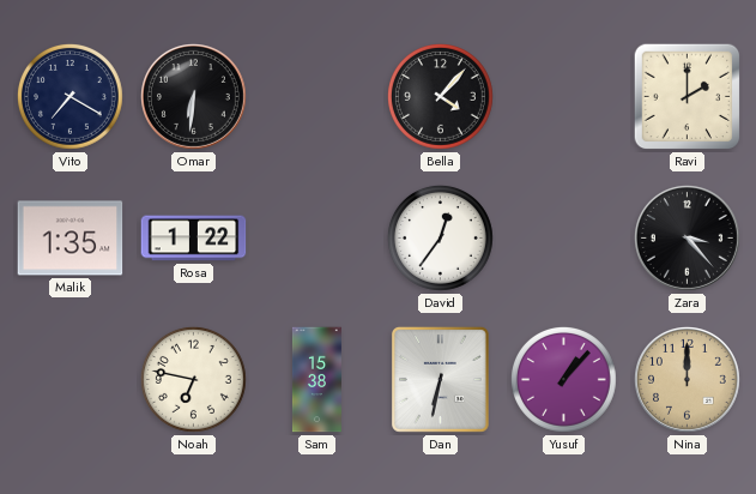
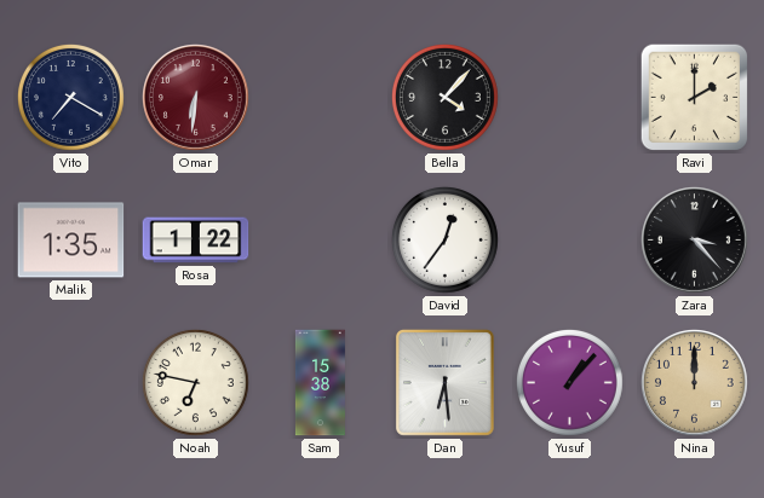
Omar dial: black -> burgundy
Dan: 6:32 -> 6:29
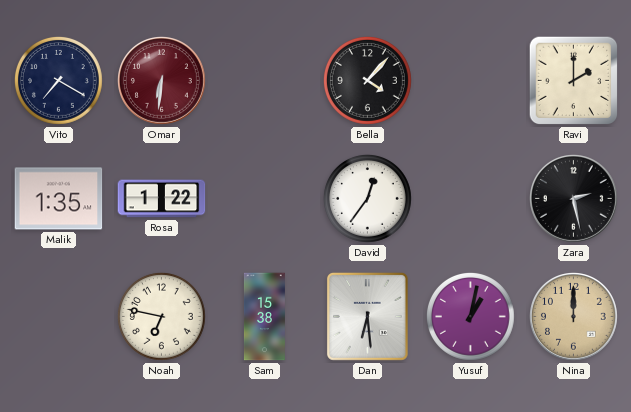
Zara: 3:23 -> 2:28
Yusuf: 1:07 -> 1:02
